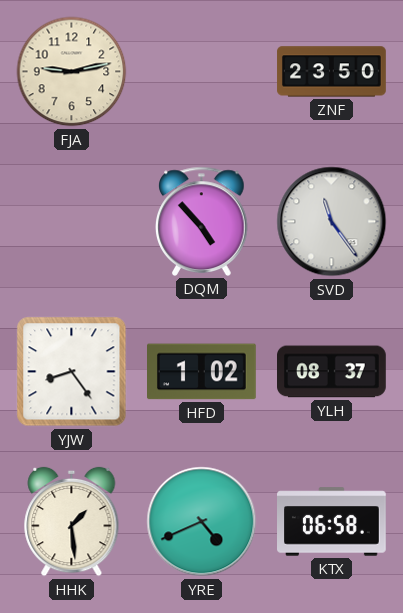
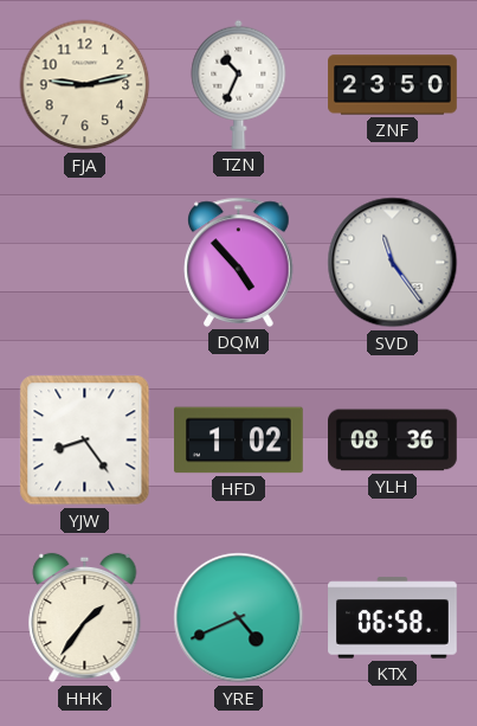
TZN: none -> 10:34
YLH: 08:37 -> 08:36
HHK: 1:29 -> 1:36
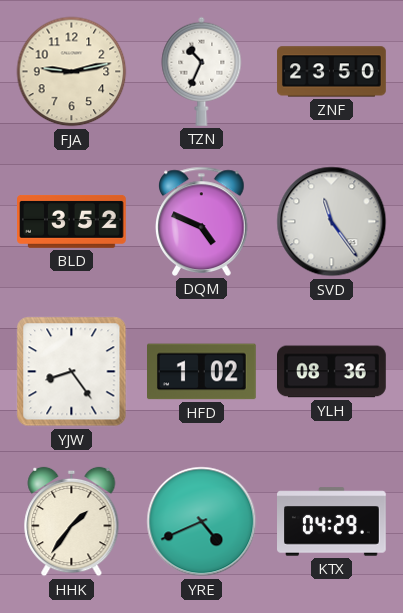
BLD: none -> 3:52
DQM: 4:53 -> 4:49
KTX: 06:58 -> 04:29
